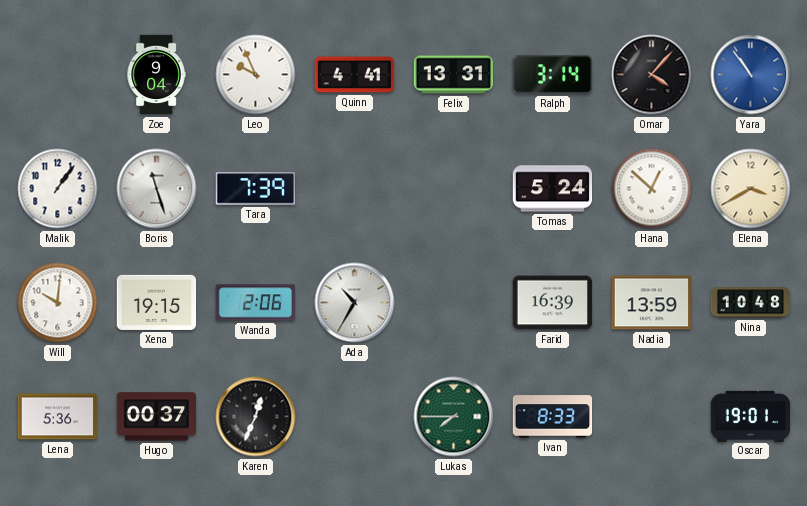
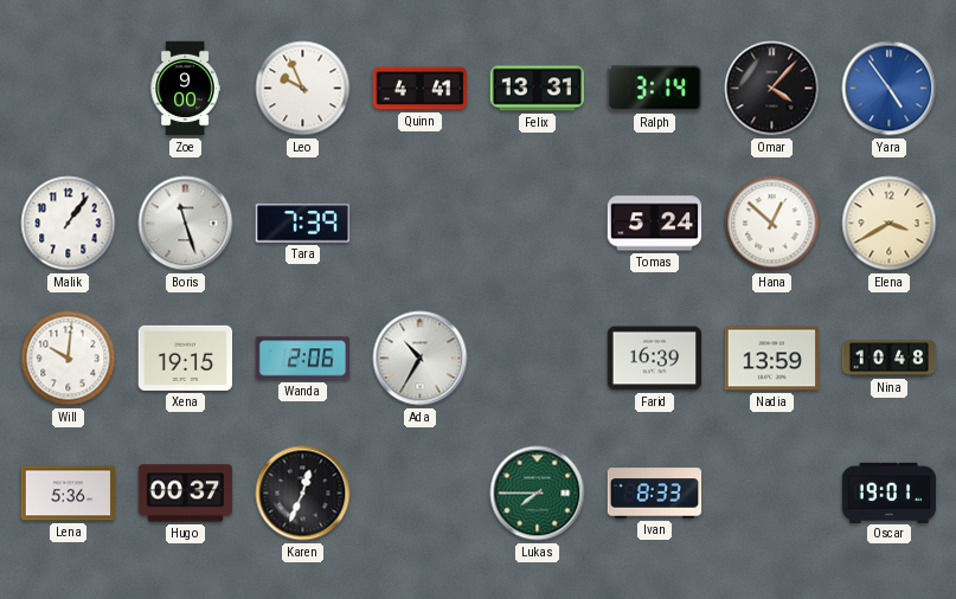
Zoe: 9:04 -> 9:00
Yara: 10:54 -> 4:54
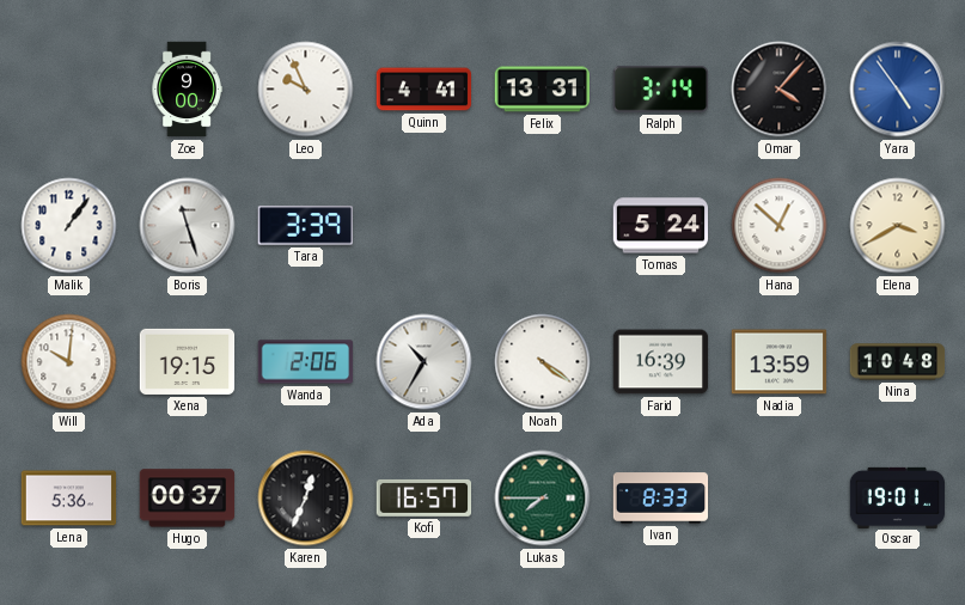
Tara: 7:39 -> 3:39
Noah: none -> 4:21
Kofi: none -> 16:57
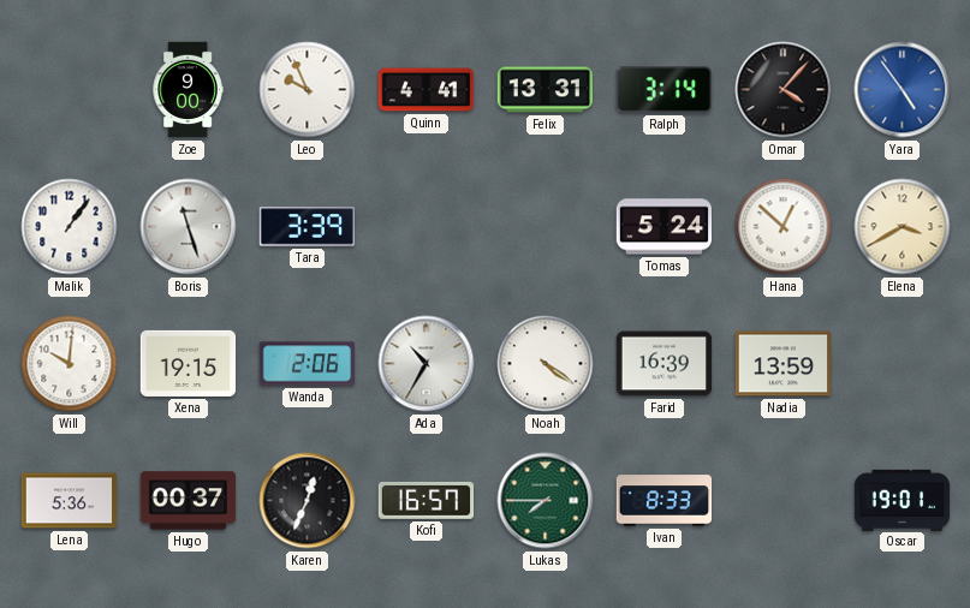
Nina: 10:48 -> none
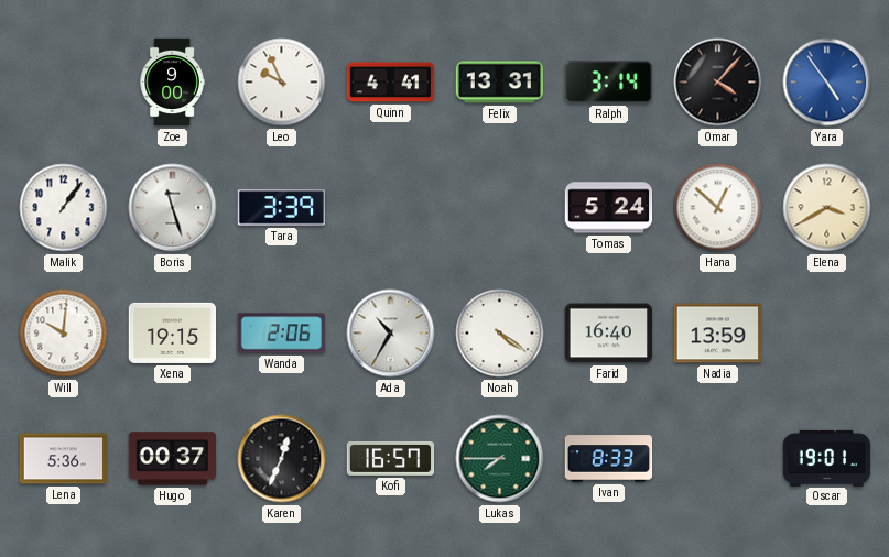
Farid: 16:39 -> 16:40
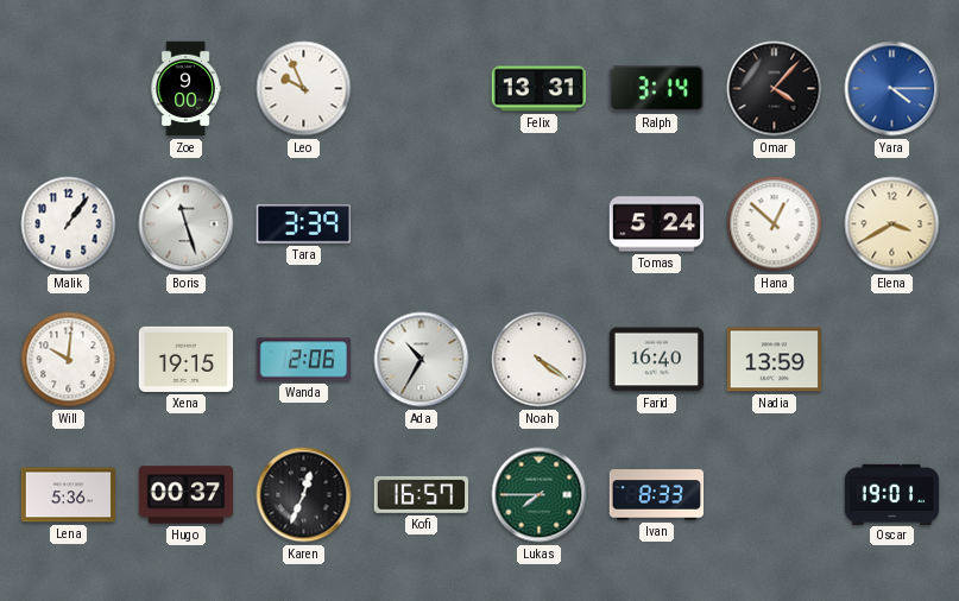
Quinn: 4:41 -> none
Yara: 4:54 -> 4:15
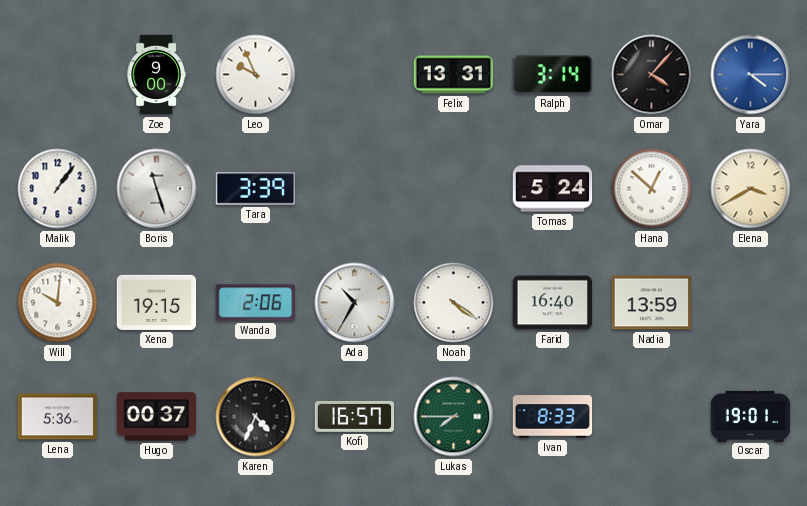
Karen: 12:34 -> 4:34
